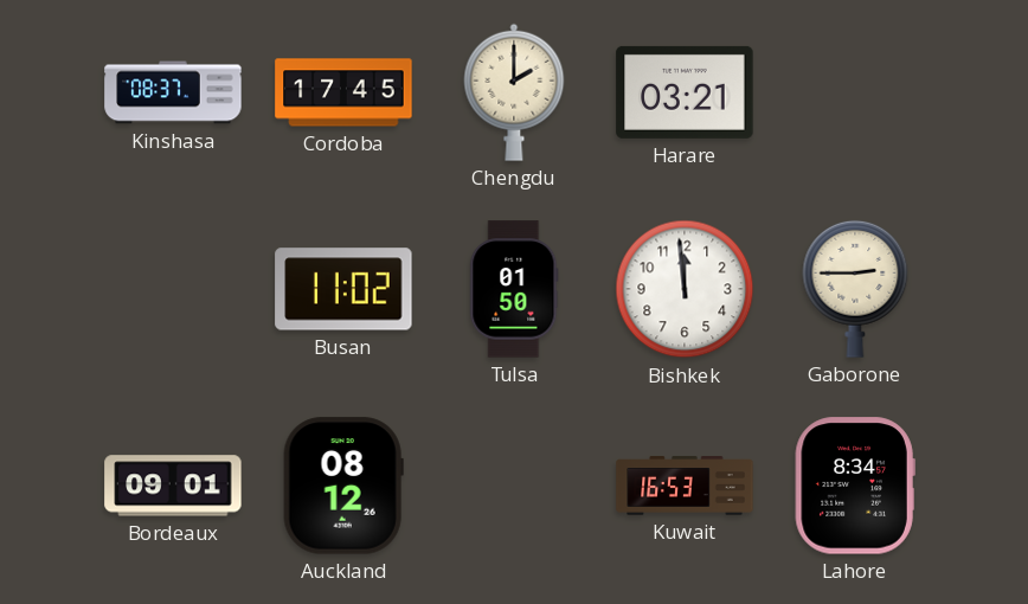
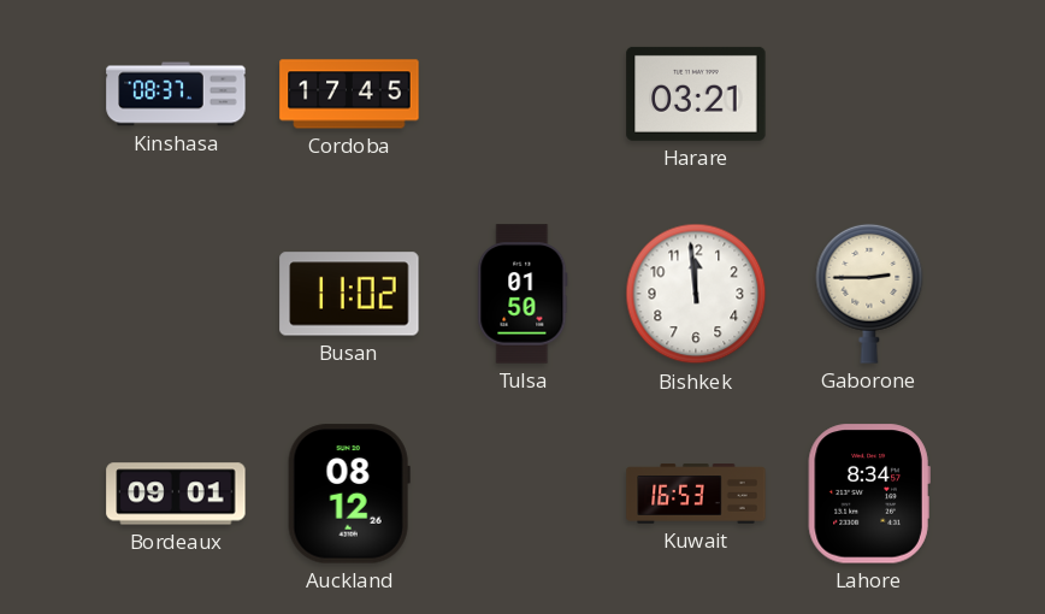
Chengdu: 2:00 -> none
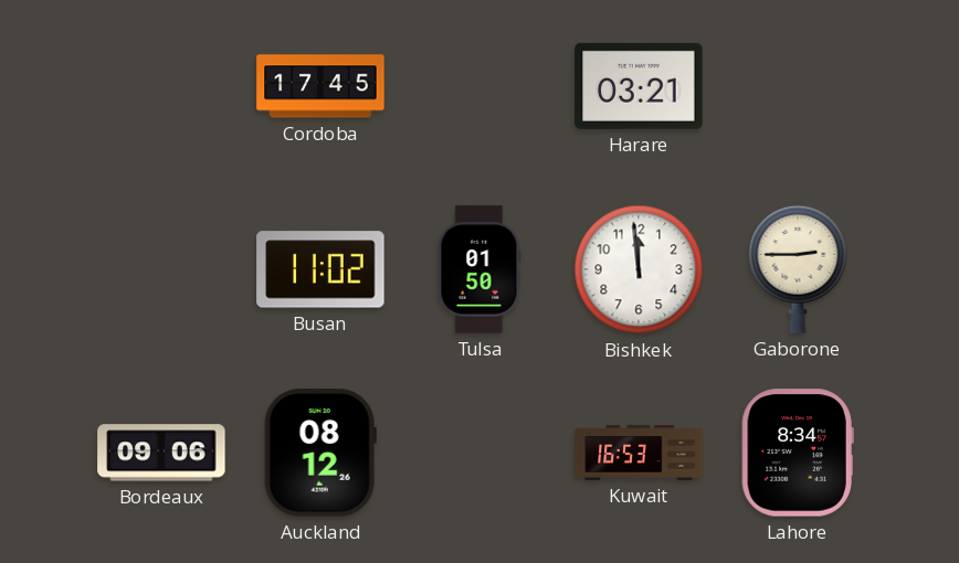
Kinshasa: 08:37 -> none
Bordeaux: 09:01 -> 09:06
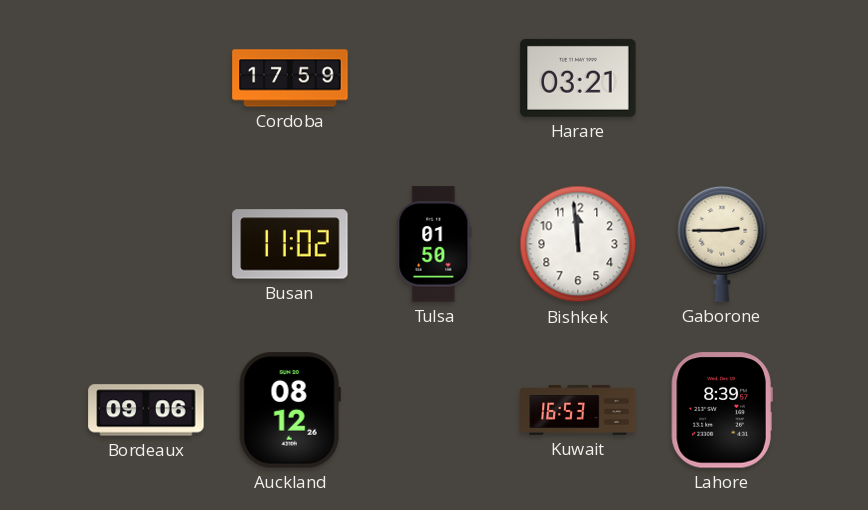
Cordoba: 17:45 -> 17:59
Lahore: 8:34 -> 8:39
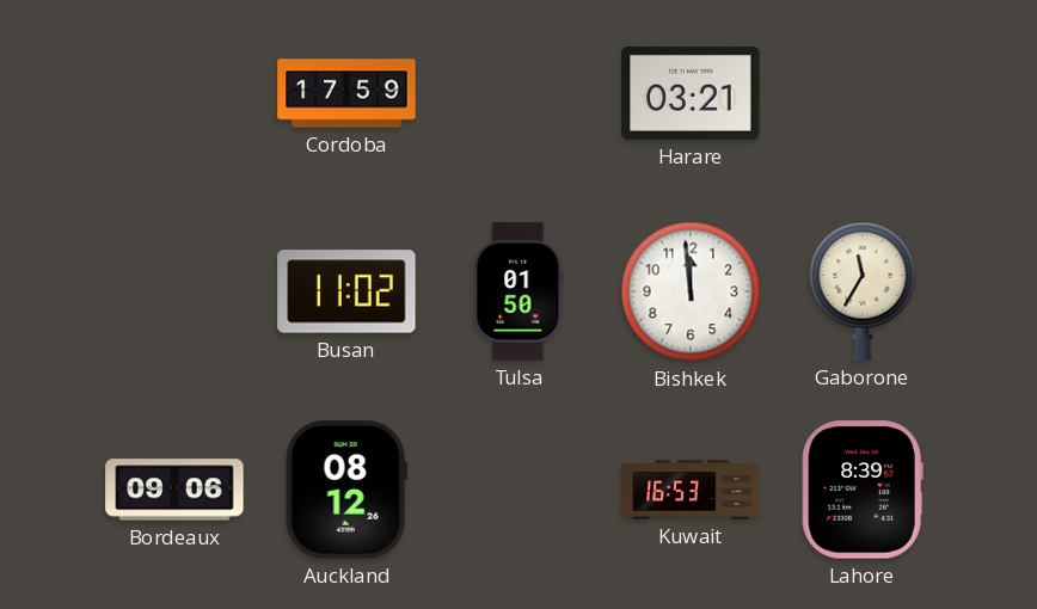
Gaborone: 2:45 -> 11:35
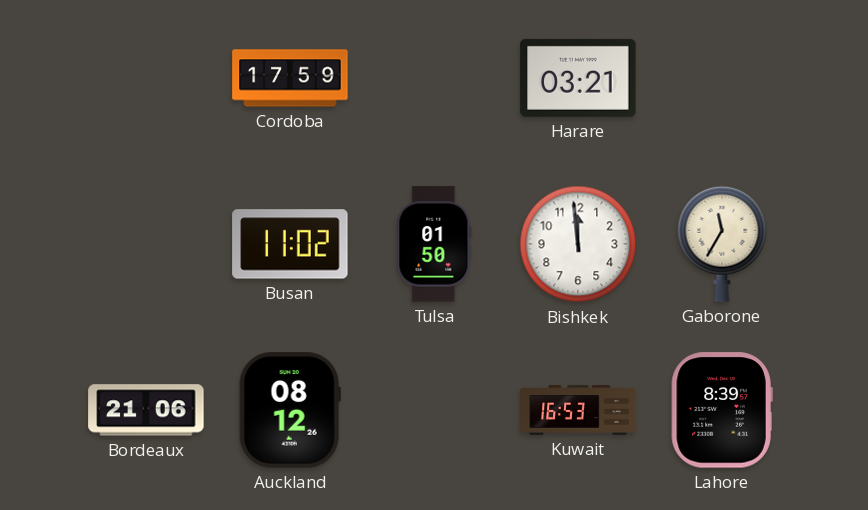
Bordeaux: 09:06 -> 21:06
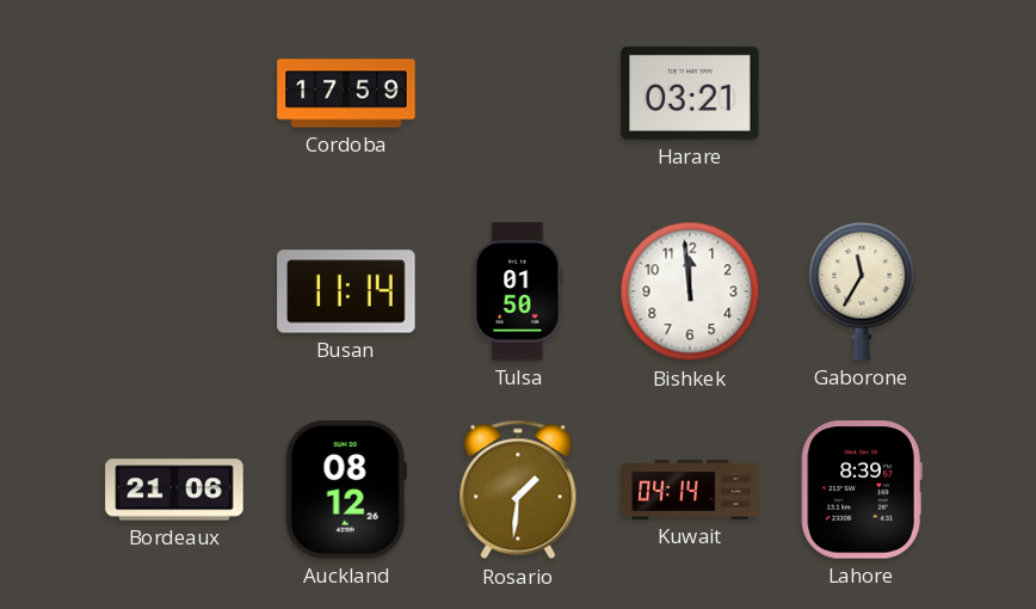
Busan: 11:02 -> 11:14
Rosario: none -> 1:31
Kuwait: 16:53 -> 04:14
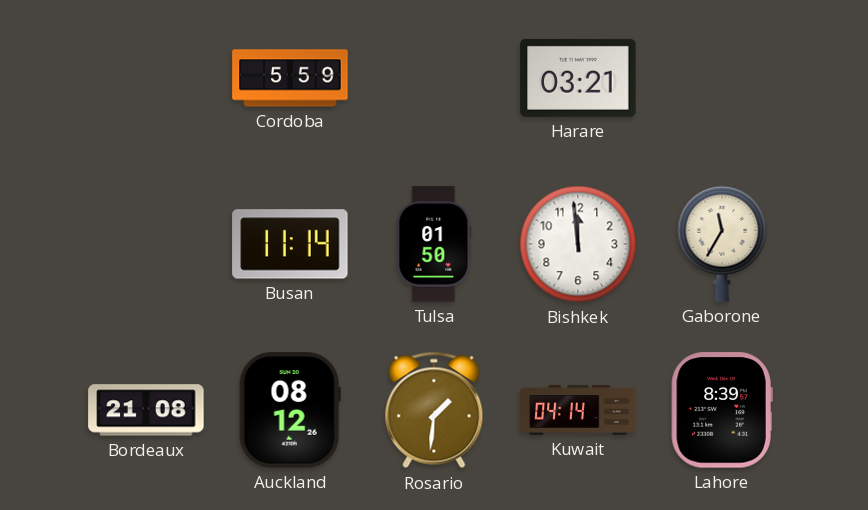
Cordoba: 17:59 -> 5:59
Bordeaux: 21:06 -> 21:08
